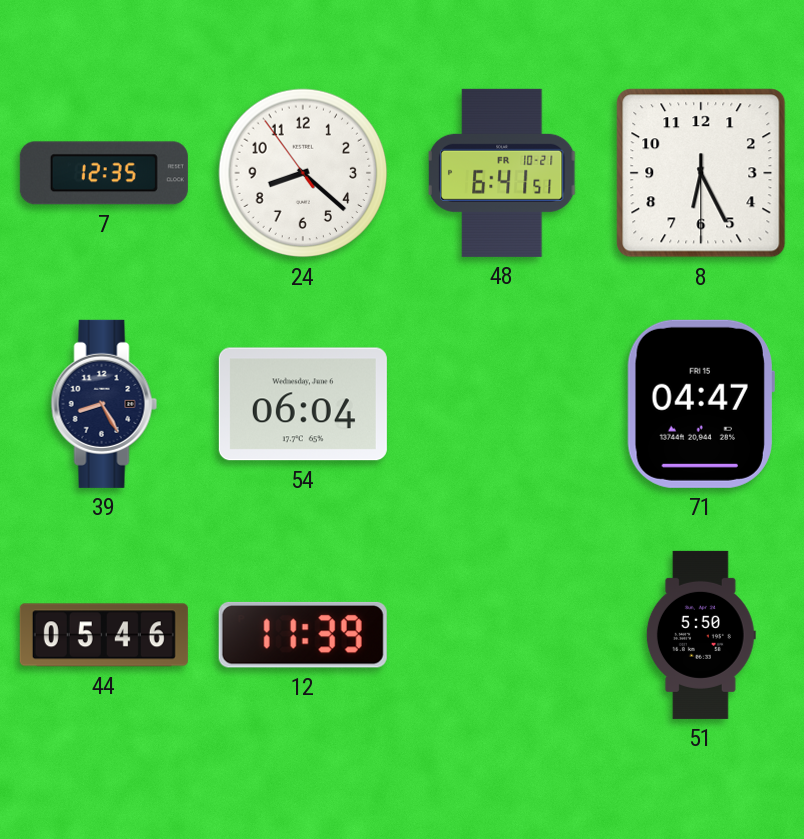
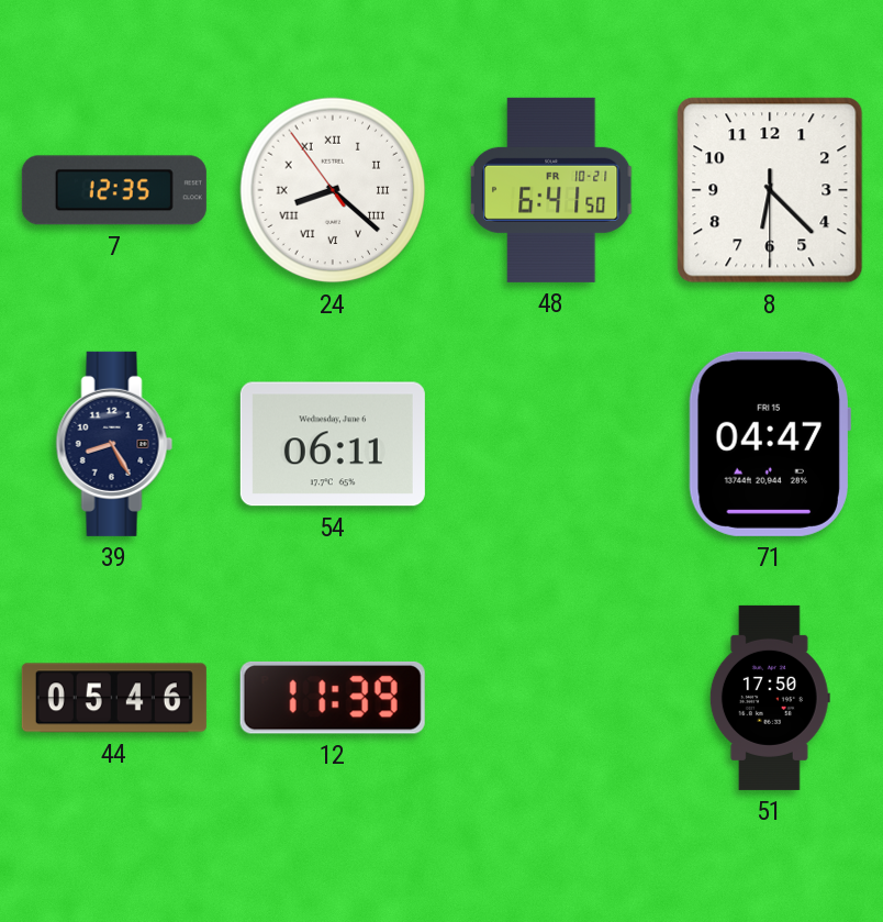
24 numerals: Arabic -> Roman
48: 6:41:51 -> 6:41:50
8: 6:25 -> 6:22
54: 06:04 -> 06:11
51: 5:50 -> 17:50
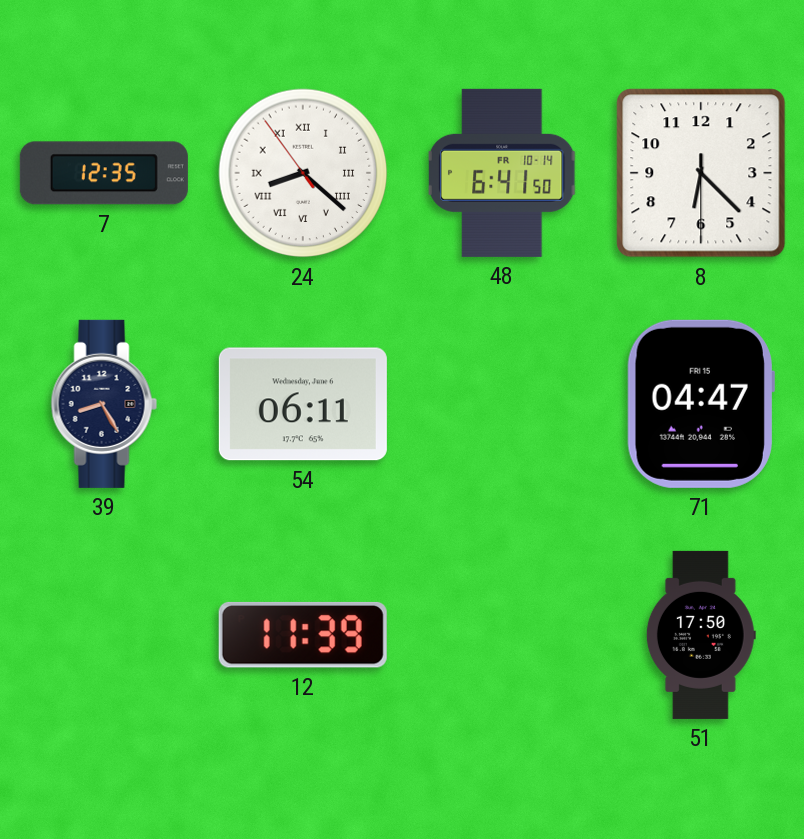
48 date: FR 10-21 -> FR 10-14
44: 05:46 -> none
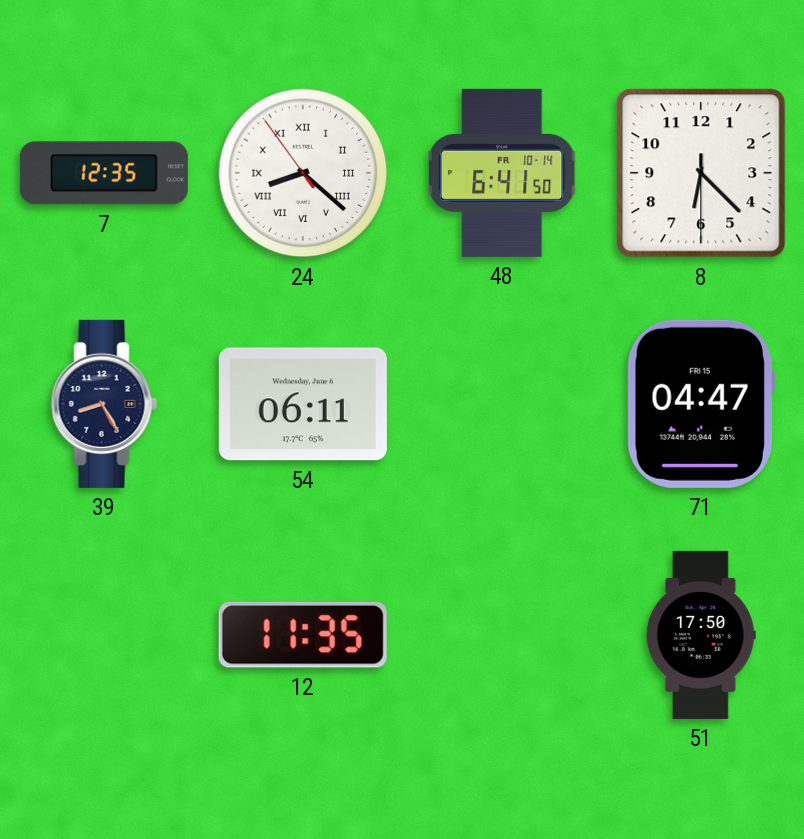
12: 11:39 -> 11:35
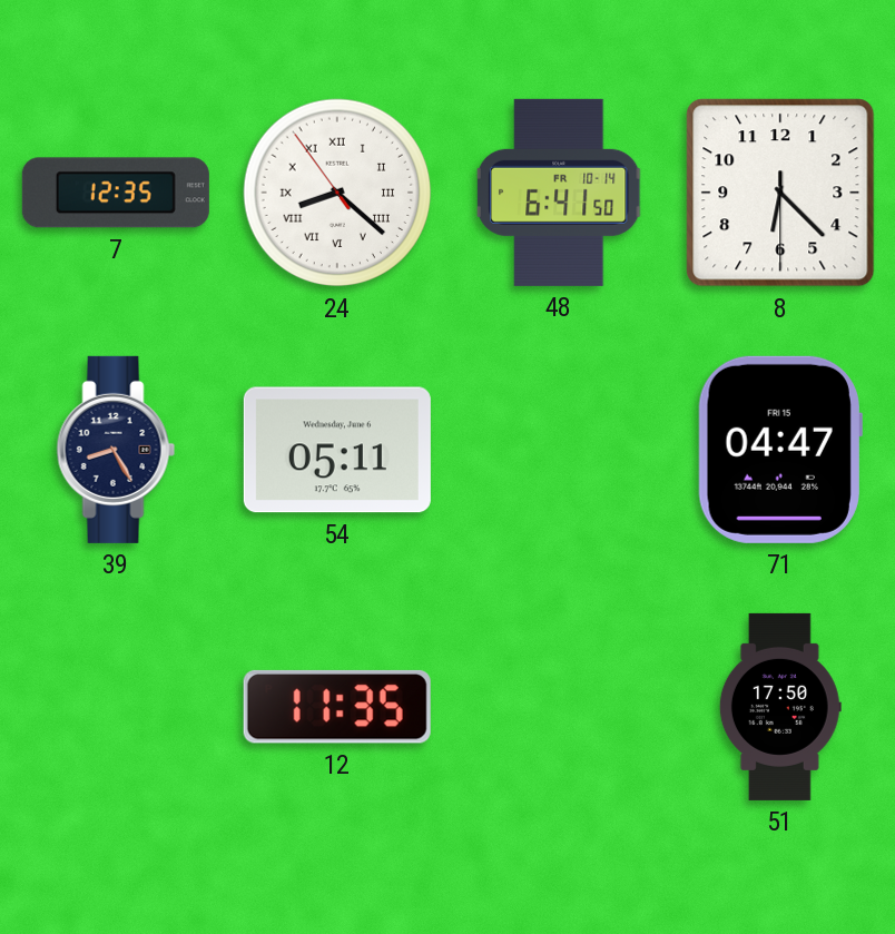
54: 06:11 -> 05:11
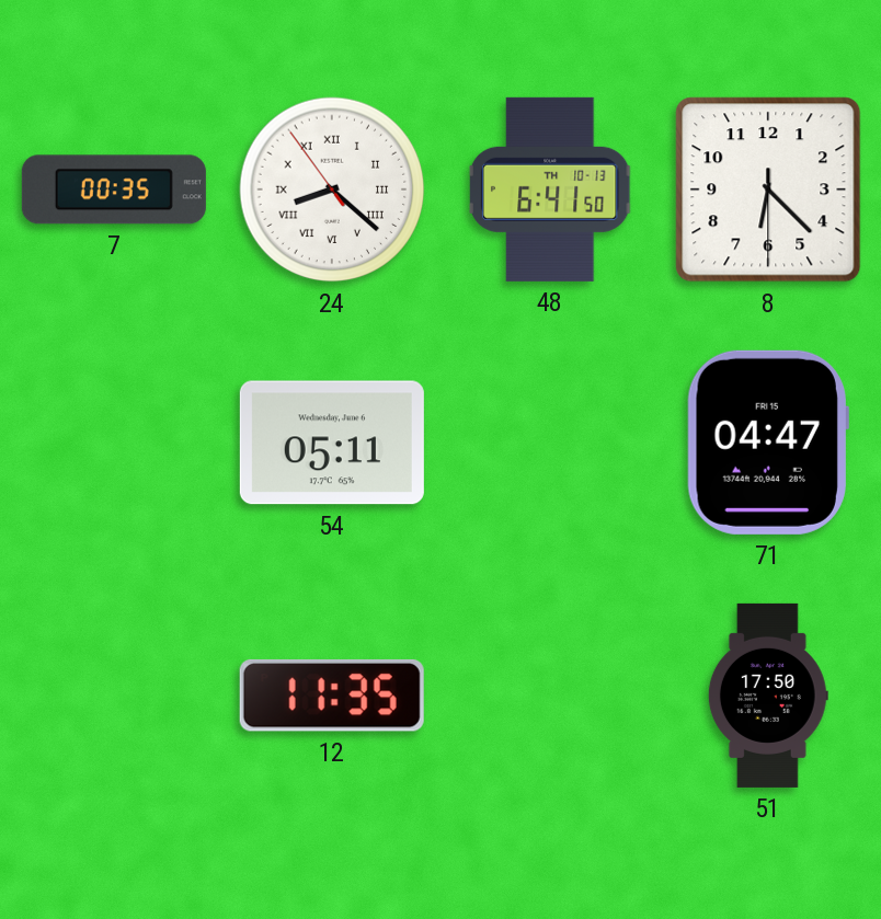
7: 12:35 -> 00:35
48 date: FR 10-14 -> TH 10-13
39: 8:25 -> none
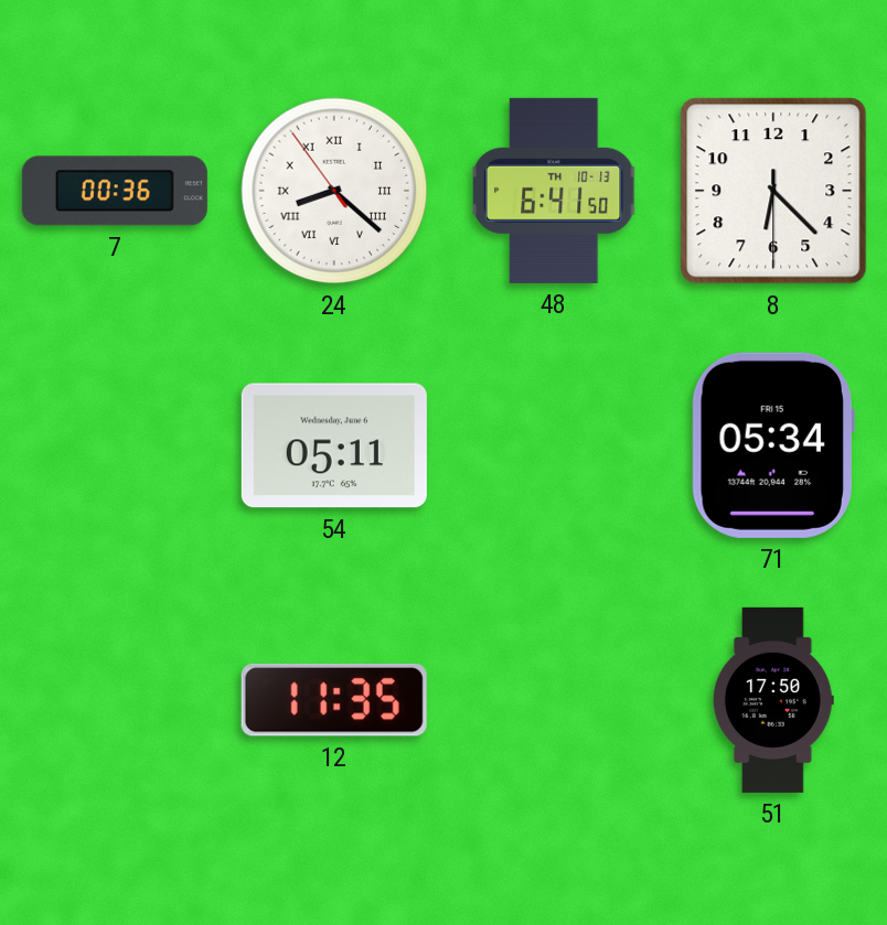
7: 00:35 -> 00:36
71: 04:47 -> 05:34
